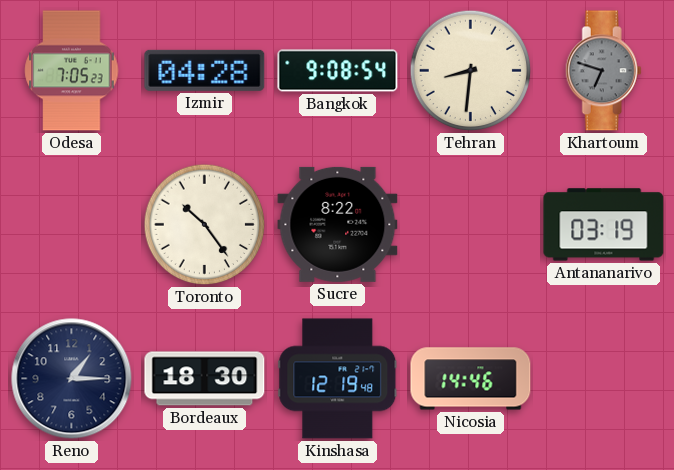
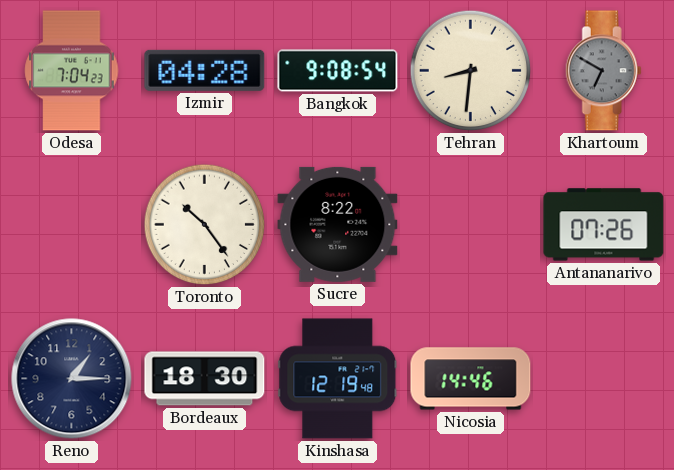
Odesa: 7:05 -> 7:04
Khartoum: 6:48 -> 6:50
Antananarivo: 03:19 -> 07:26
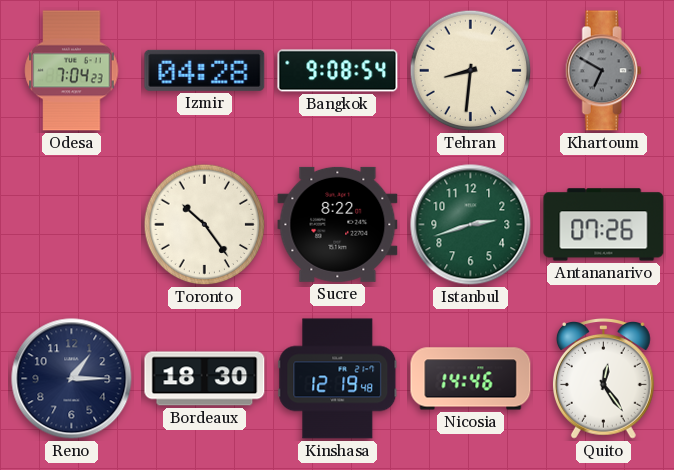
Istanbul: none -> 2:42
Quito: none -> 12:24
